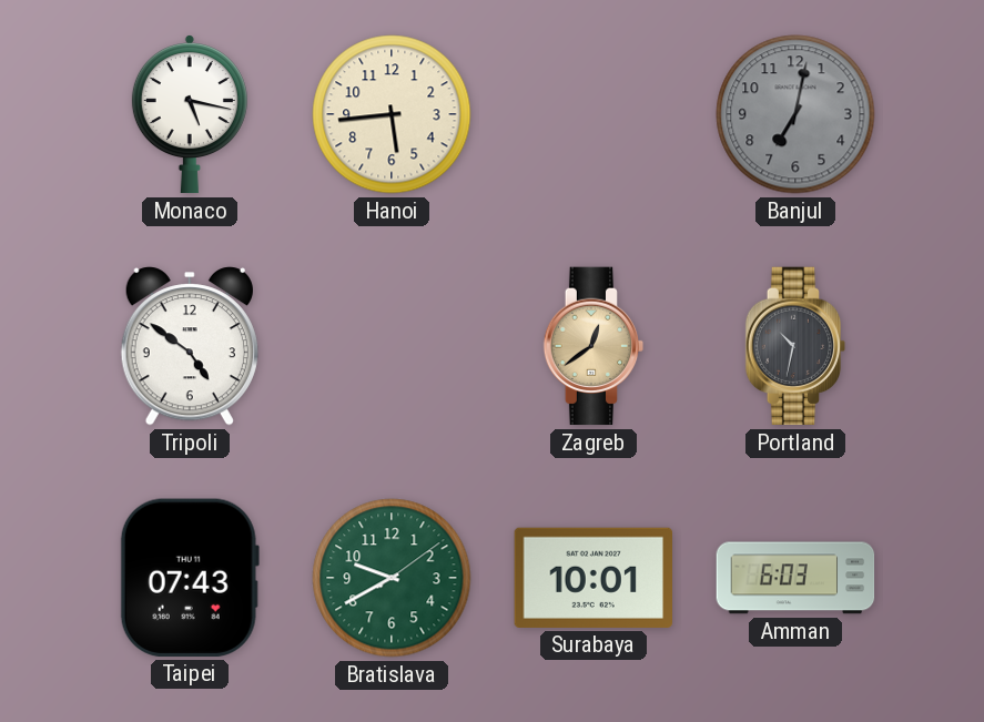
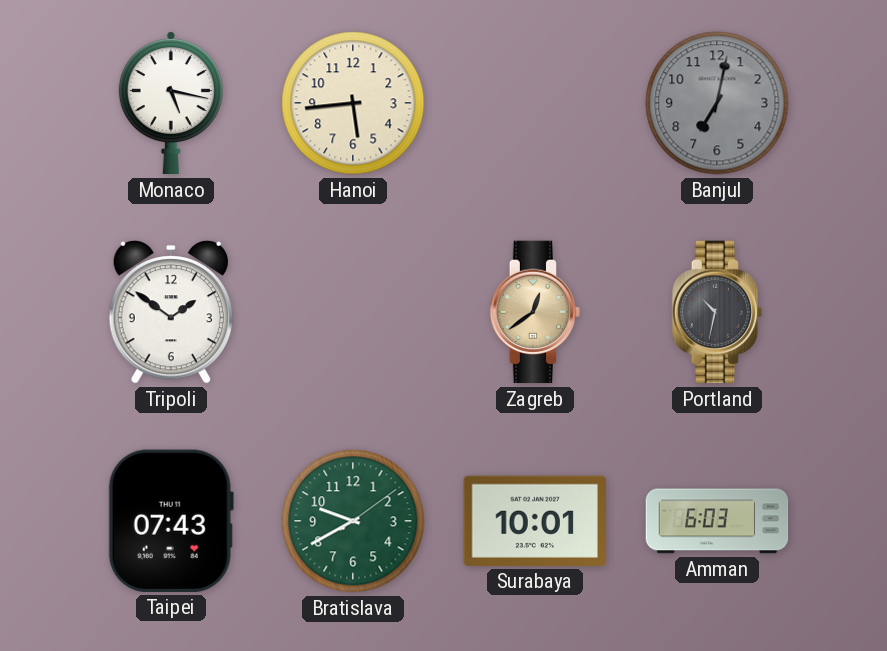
Tripoli: 4:51 -> 1:51
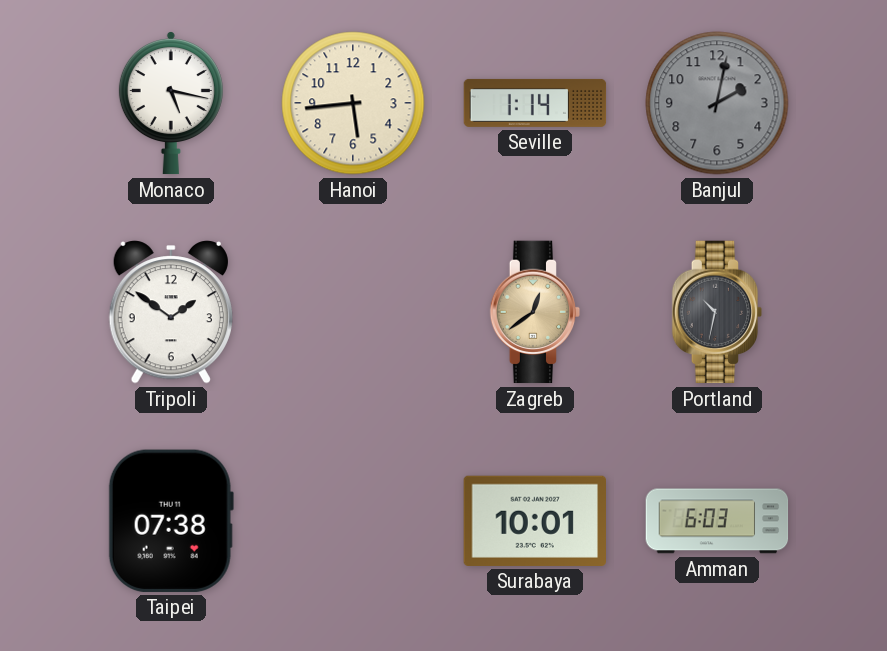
Seville: none -> 1:14
Banjul: 7:02 -> 2:02
Taipei: 07:43 -> 07:38
Bratislava: 9:40 -> none
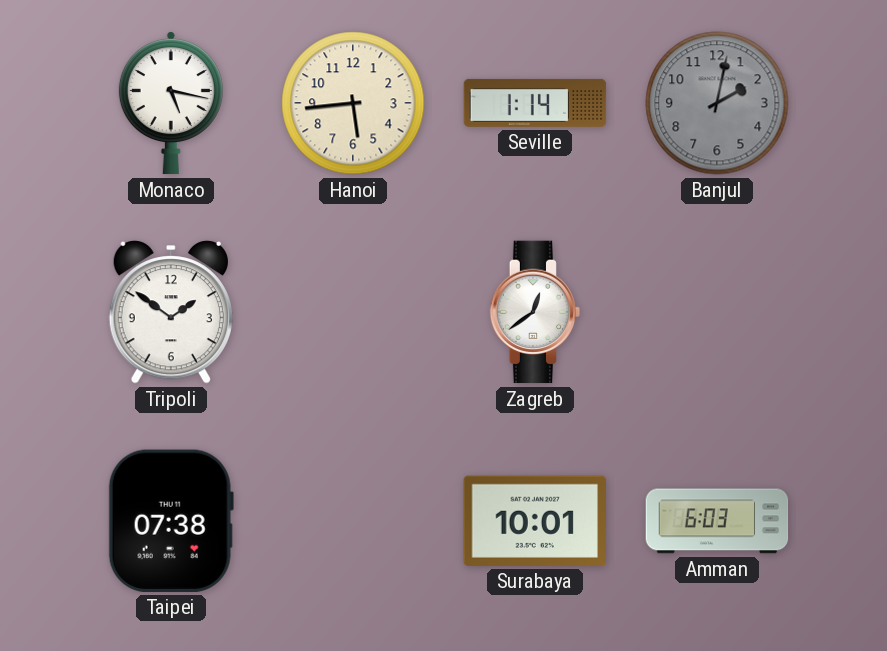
Zagreb dial: champagne -> white
Portland: 10:32 -> none
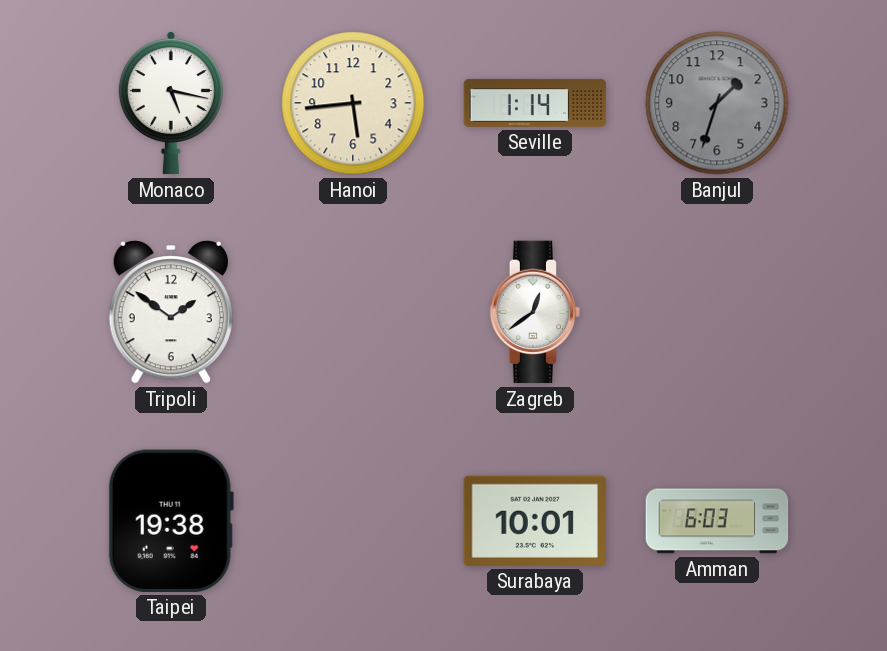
Banjul: 2:02 -> 1:33
Taipei: 07:38 -> 19:38
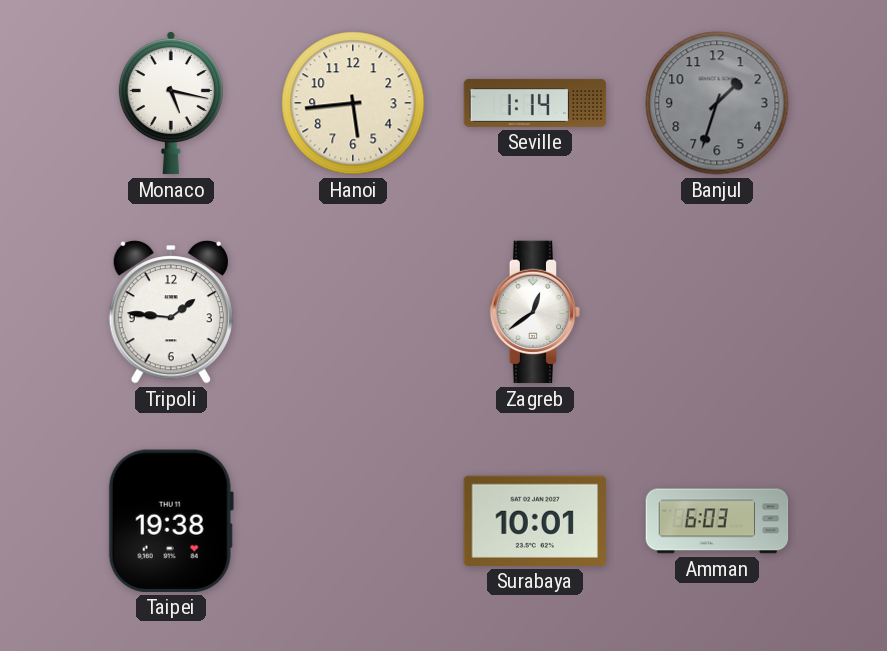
Tripoli: 1:51 -> 1:46
